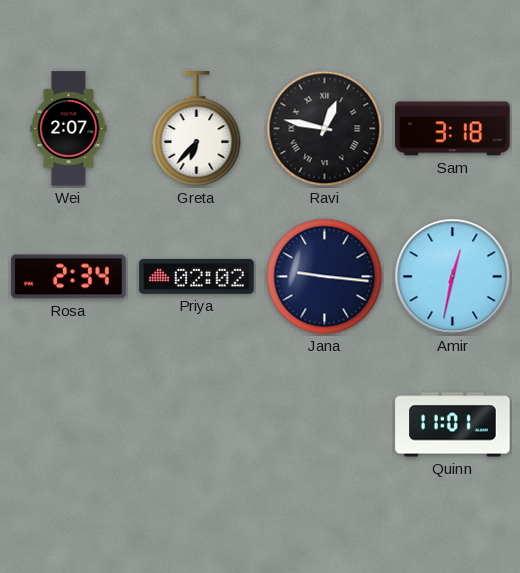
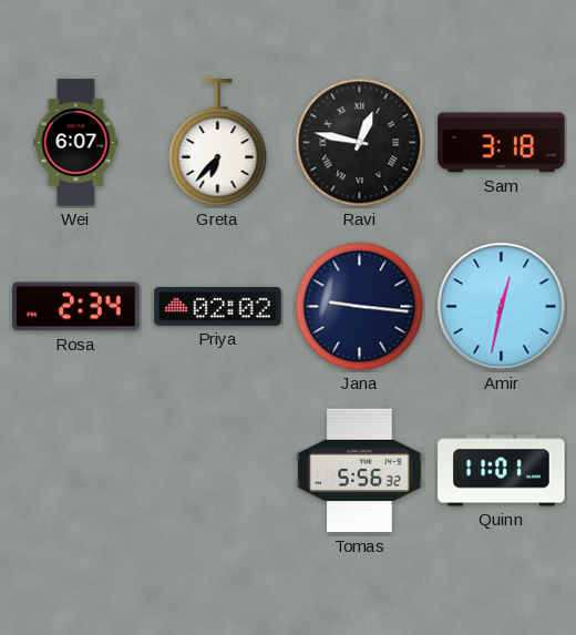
Wei: 2:07 -> 6:07
Tomas: none -> 5:56
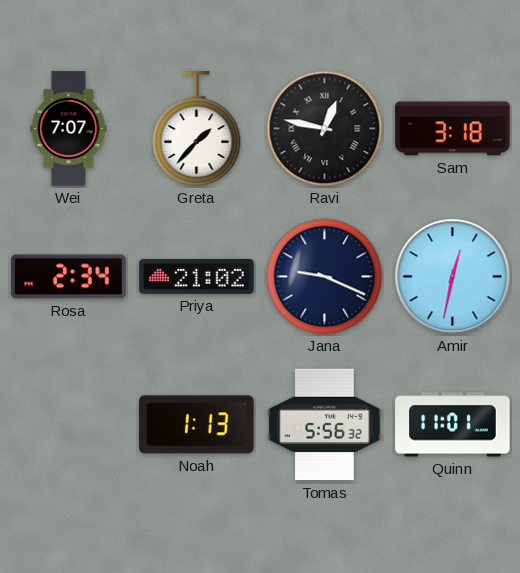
Wei: 6:07 -> 7:07
Greta: 6:37 -> 1:37
Priya: 02:02 -> 21:02
Jana: 9:16 -> 9:19
Noah: none -> 1:13
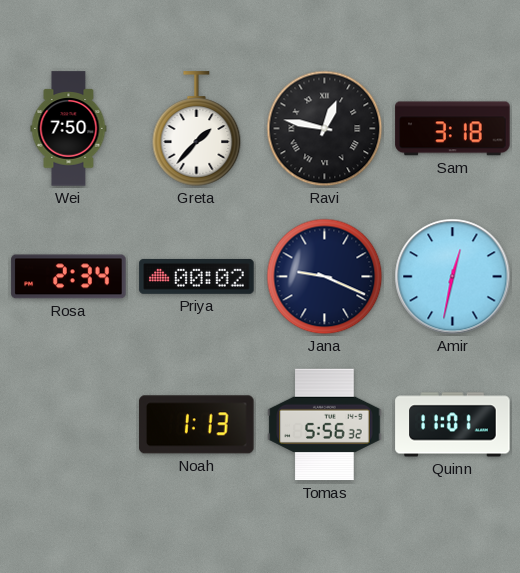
Wei: 7:07 -> 7:50
Priya: 21:02 -> 00:02
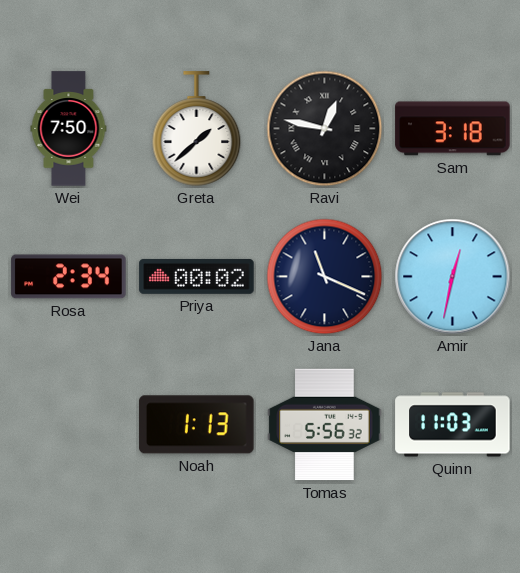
Greta: 1:37 -> 1:38
Jana: 9:19 -> 11:19
Quinn: 11:01 -> 11:03
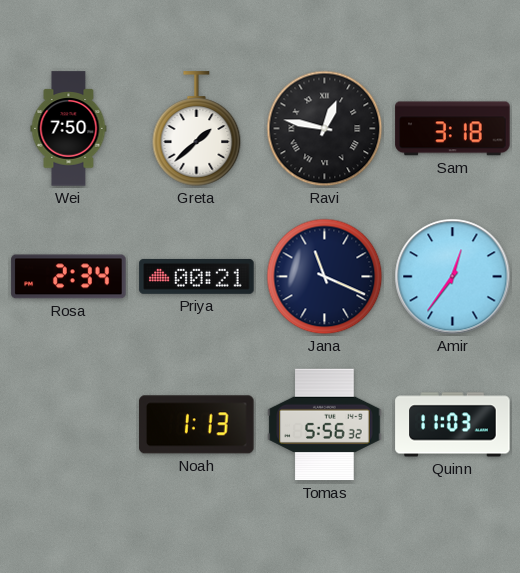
Priya: 00:02 -> 00:21
Amir: 12:32 -> 12:36
